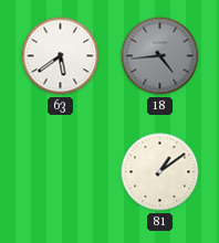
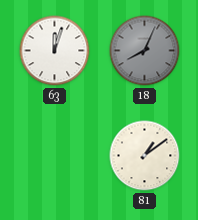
63: 5:39 -> 12:03
18: 4:44 -> 8:04
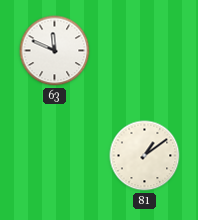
63: 12:03 -> 11:49
18: 8:04 -> none
